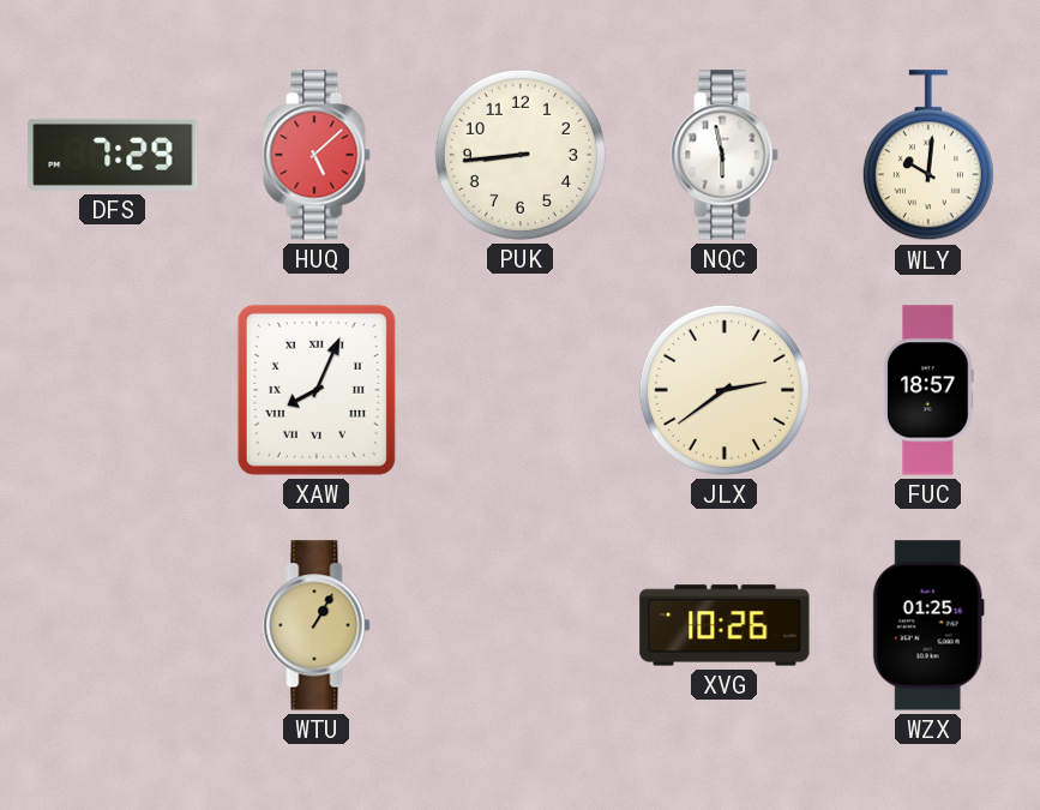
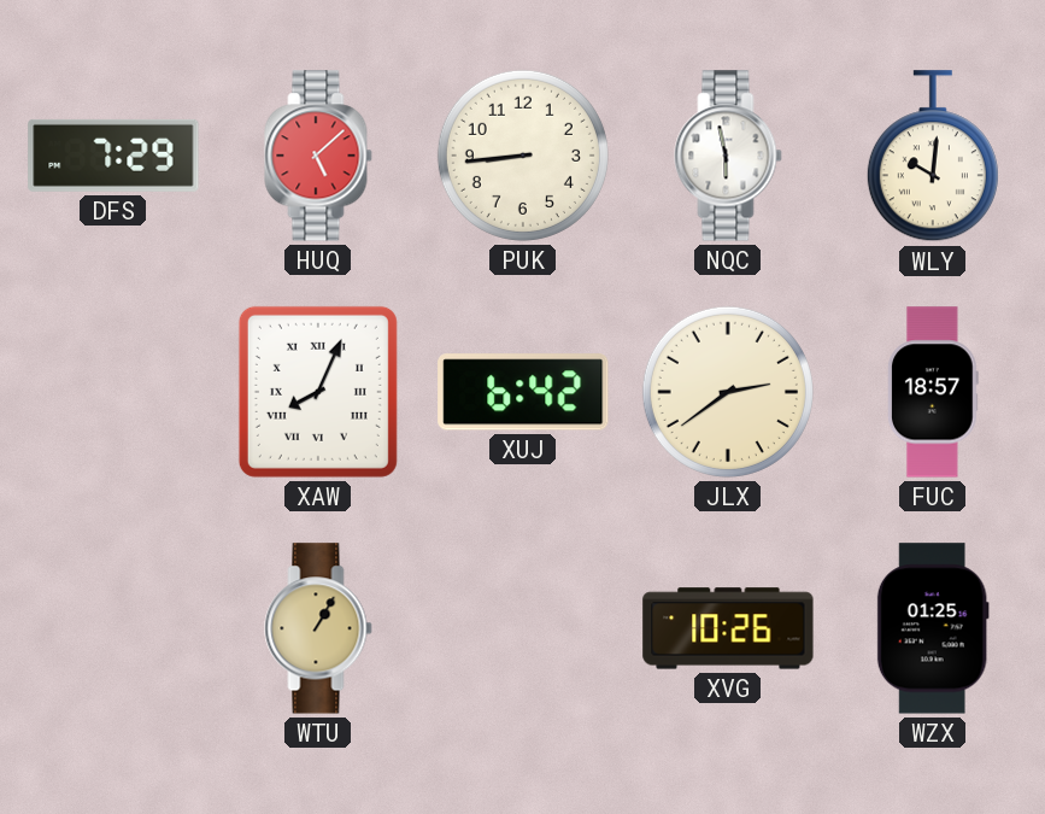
XUJ: none -> 6:42
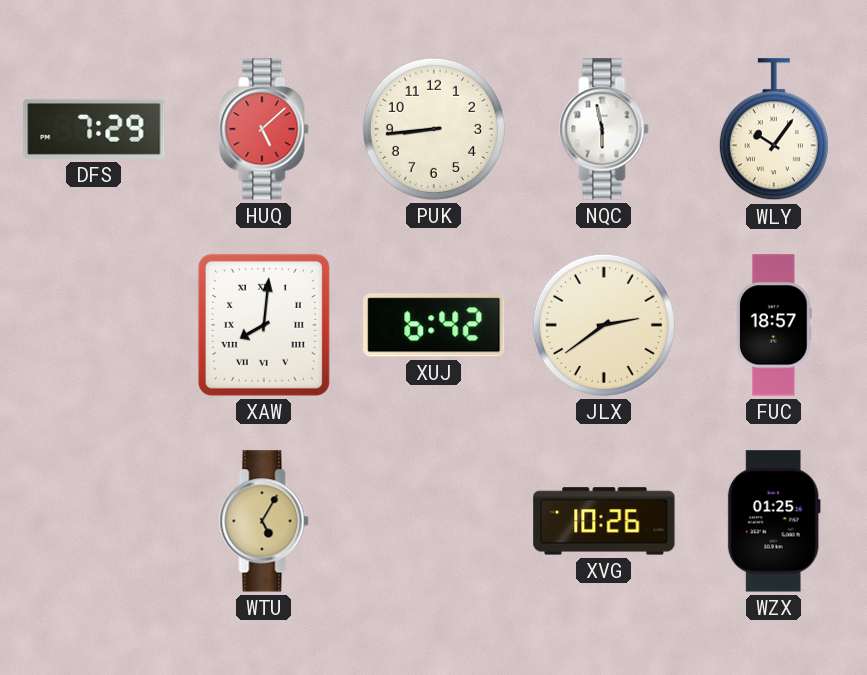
WLY: 10:01 -> 10:06
XAW: 8:04 -> 8:01
WTU: 1:05 -> 5:05
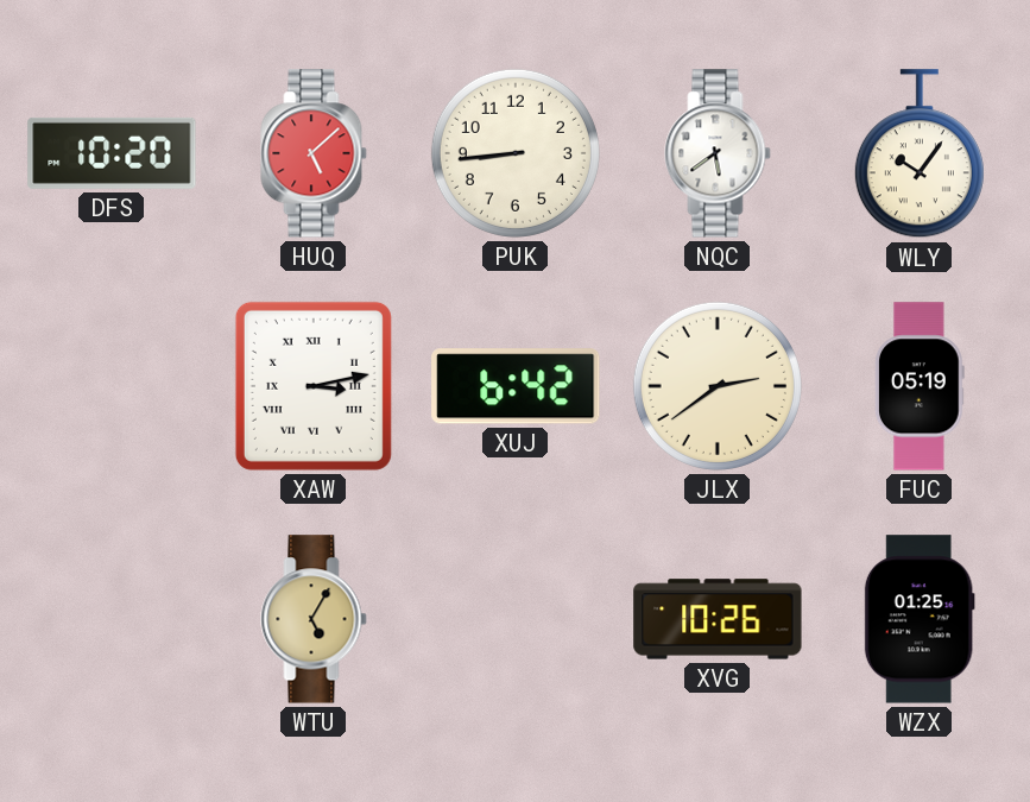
DFS: 7:29 -> 10:20
NQC: 5:58 -> 5:39
XAW: 8:01 -> 3:13
FUC: 18:57 -> 05:19
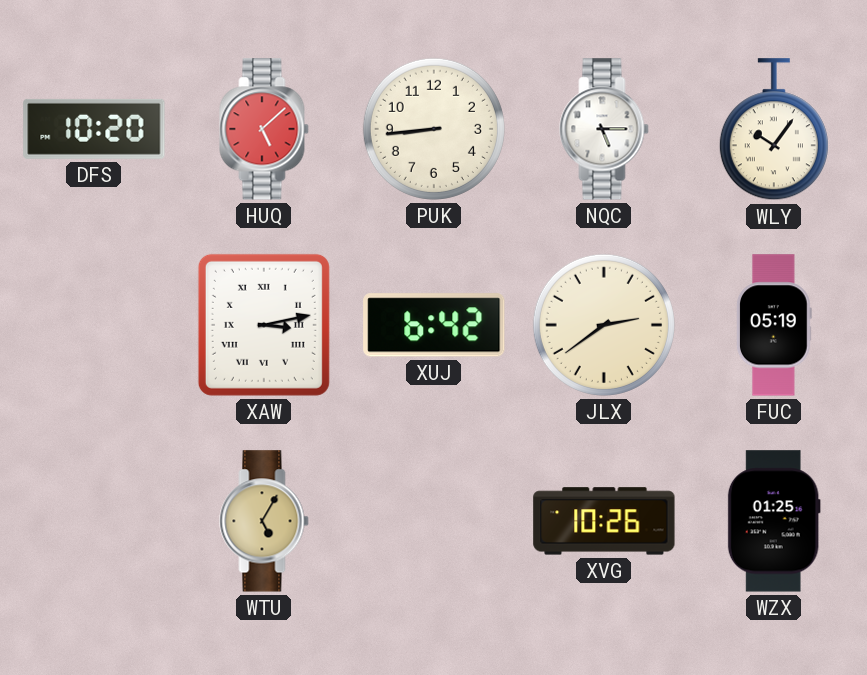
NQC: 5:39 -> 5:15
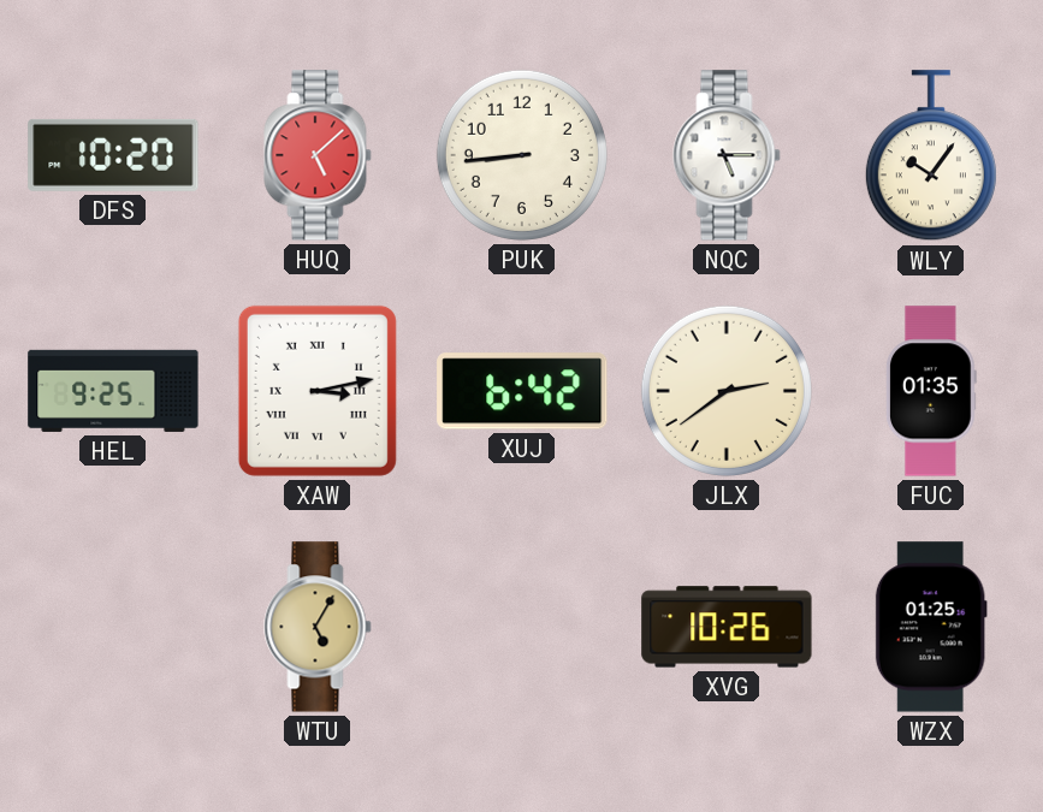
HEL: none -> 9:25
FUC: 05:19 -> 01:35
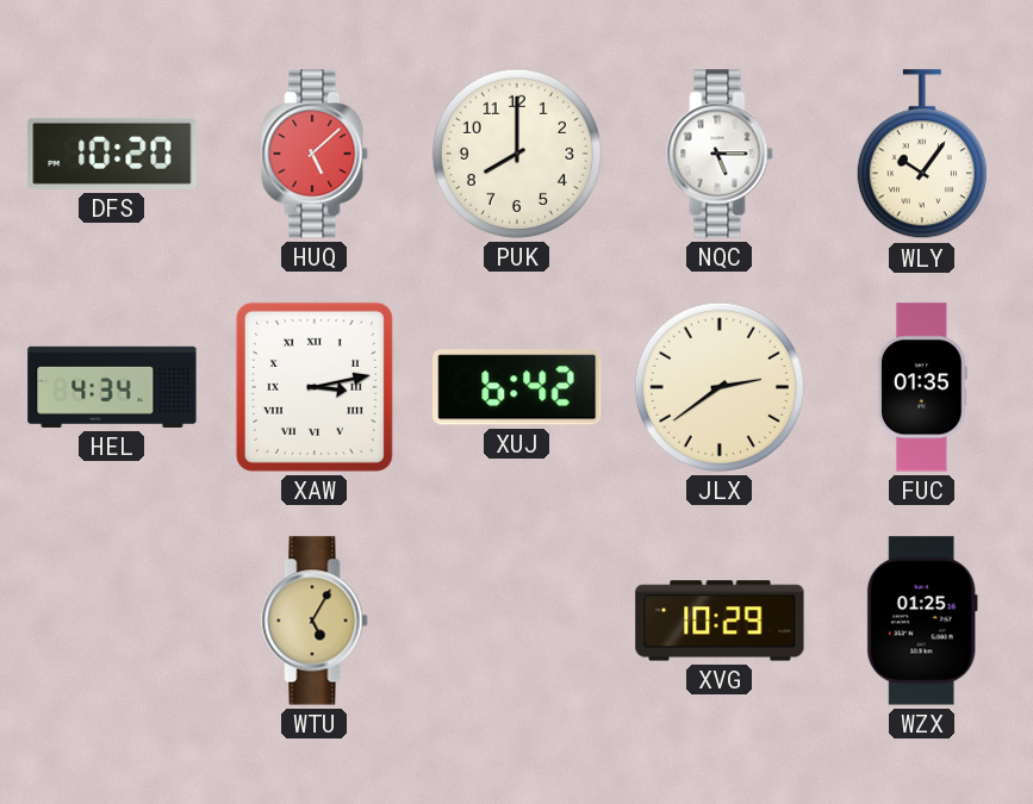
PUK: 8:44 -> 8:00
HEL: 9:25 -> 4:34
XVG: 10:26 -> 10:29
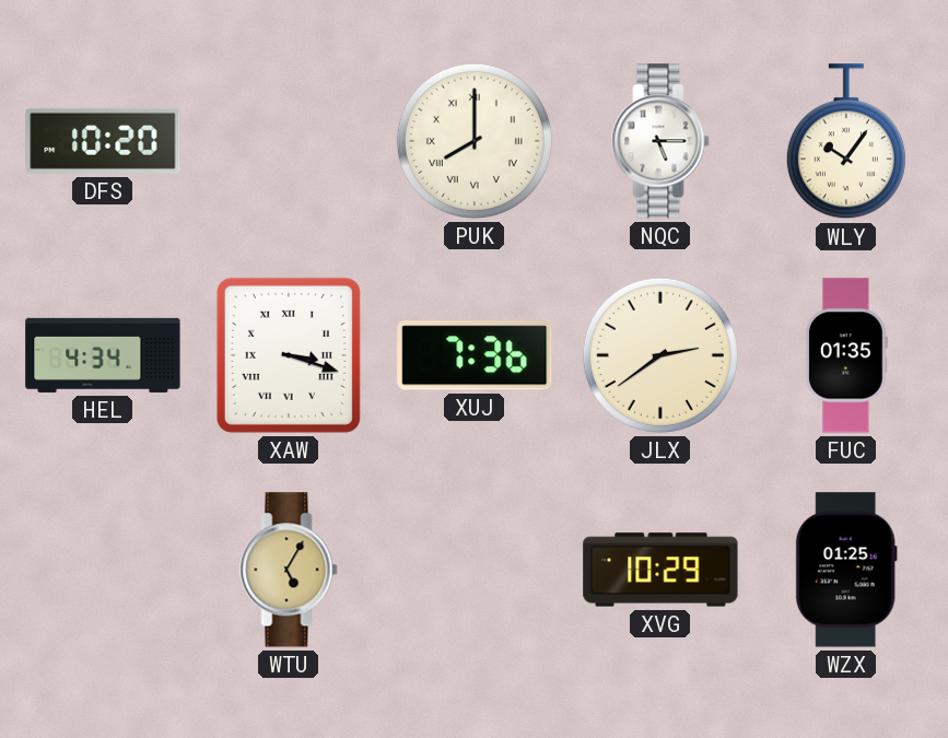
HUQ: 5:08 -> none
PUK numerals: Arabic -> Roman
XAW: 3:13 -> 3:18
XUJ: 6:42 -> 7:36
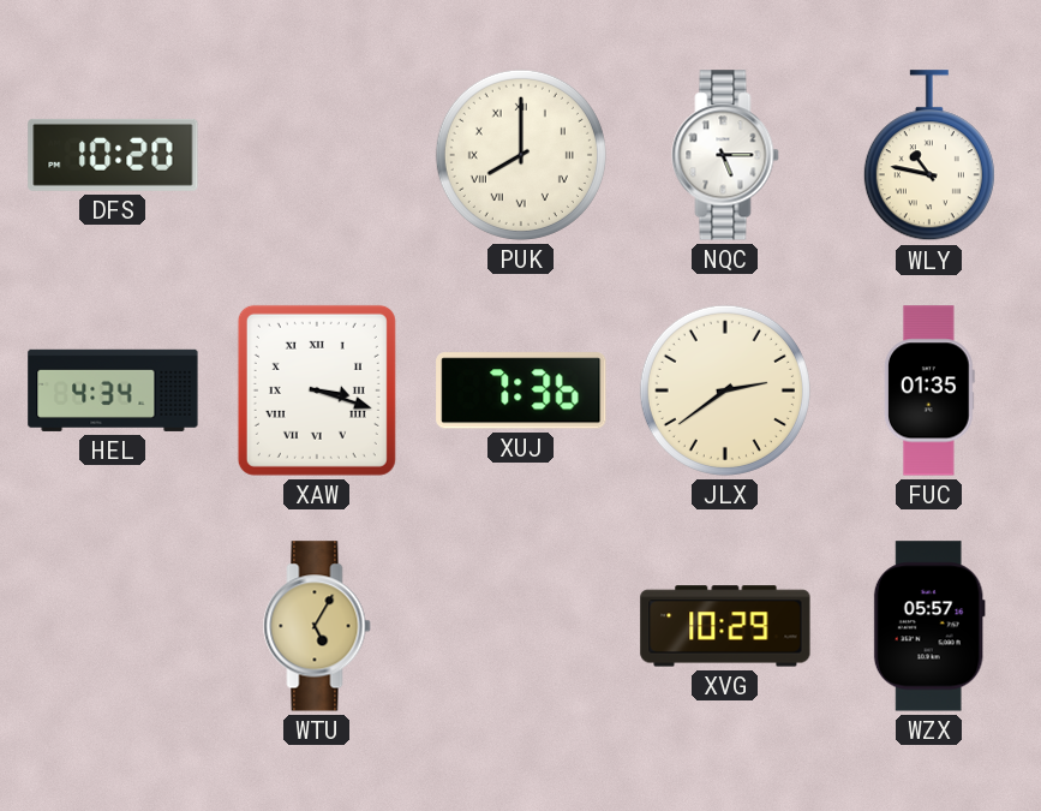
WLY: 10:06 -> 10:47
WZX: 01:25 -> 05:57
